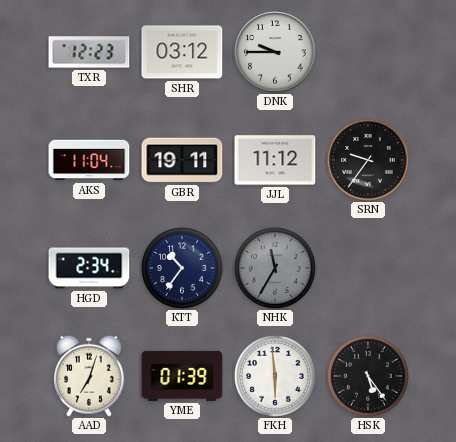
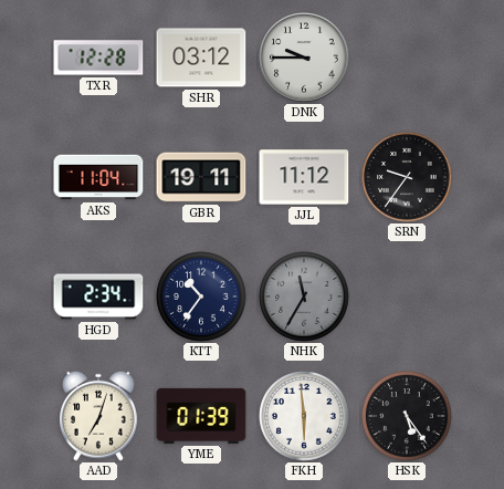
TXR: 12:23 -> 12:28
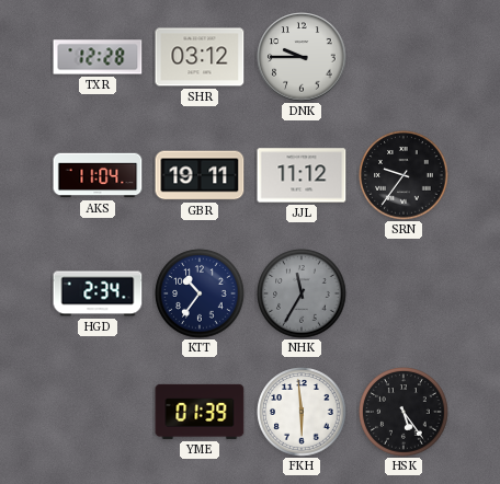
AAD: 7:03 -> none
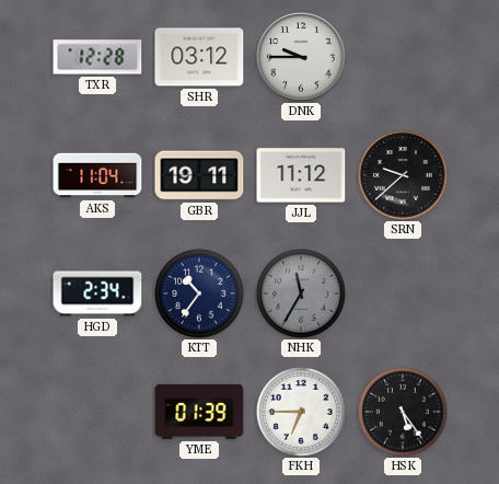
SRN: 9:36 -> 9:38
FKH: 5:59 -> 6:45
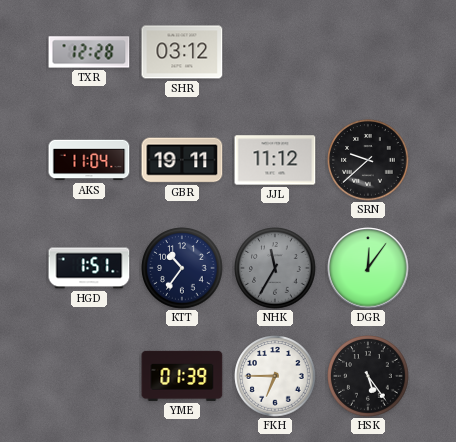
DNK: 9:45 -> none
HGD: 2:34 -> 1:51
DGR: none -> 12:06
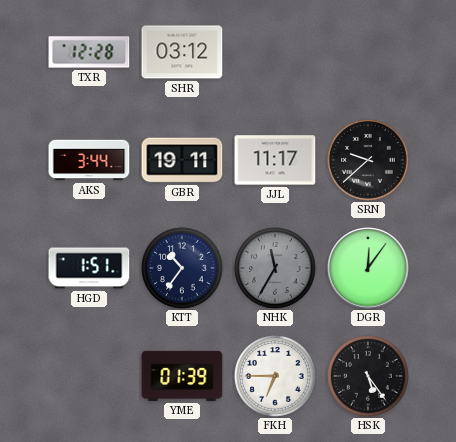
AKS: 11:04 -> 3:44
JJL: 11:12 -> 11:17
